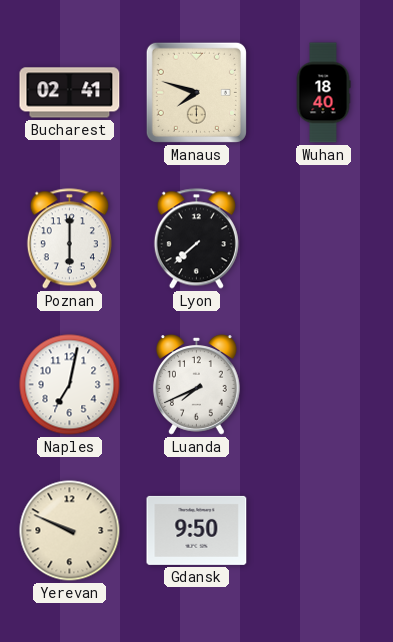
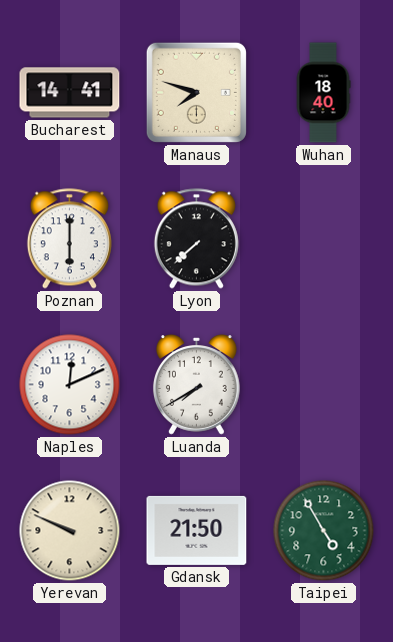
Bucharest: 02:41 -> 14:41
Naples: 7:02 -> 12:11
Luanda: 7:41 -> 7:40
Gdansk: 9:50 -> 21:50
Taipei: none -> 4:55
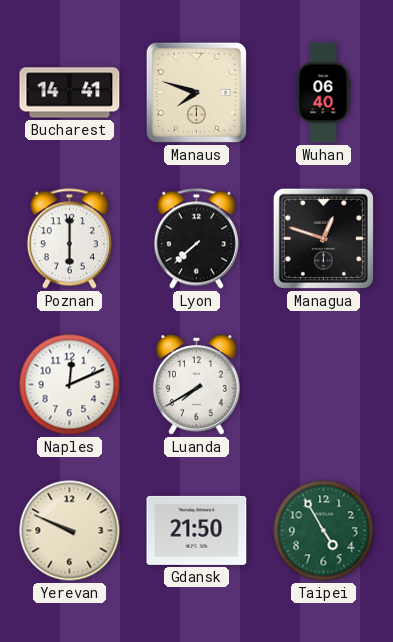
Wuhan: 18:40 -> 06:40
Managua: none -> 12:48
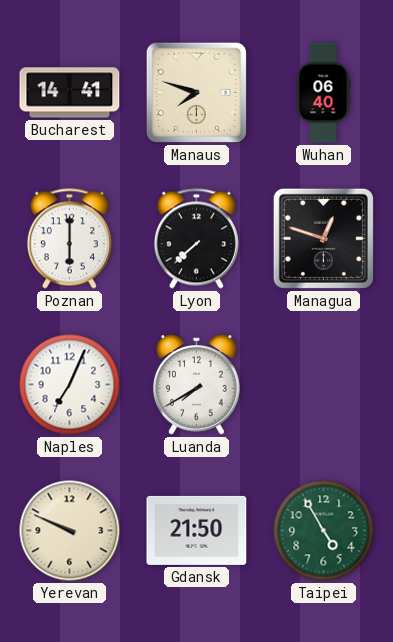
Naples: 12:11 -> 7:04
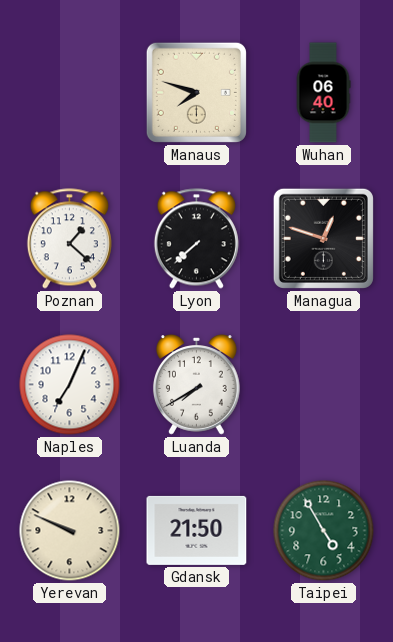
Bucharest: 14:41 -> none
Poznan: 6:00 -> 1:22
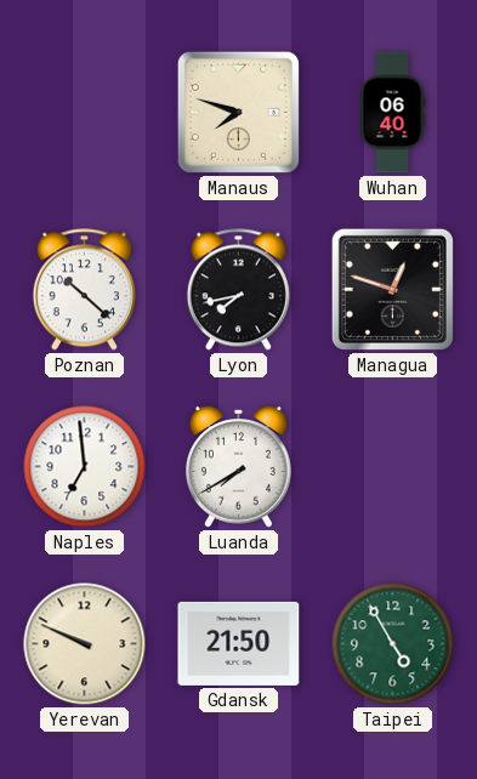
Poznan: 1:22 -> 10:22
Lyon: 7:38 -> 7:43
Naples: 7:04 -> 6:59
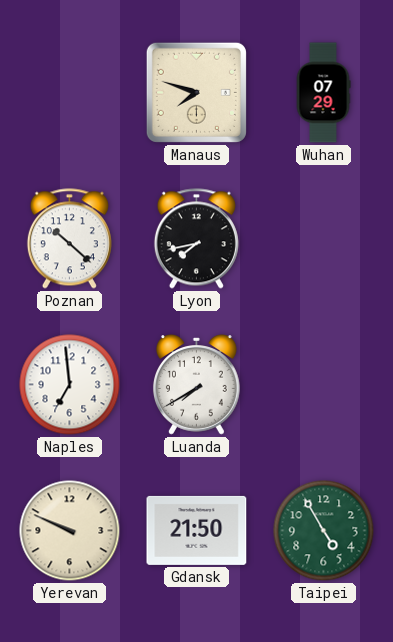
Wuhan: 06:40 -> 07:29
Managua: 12:48 -> none
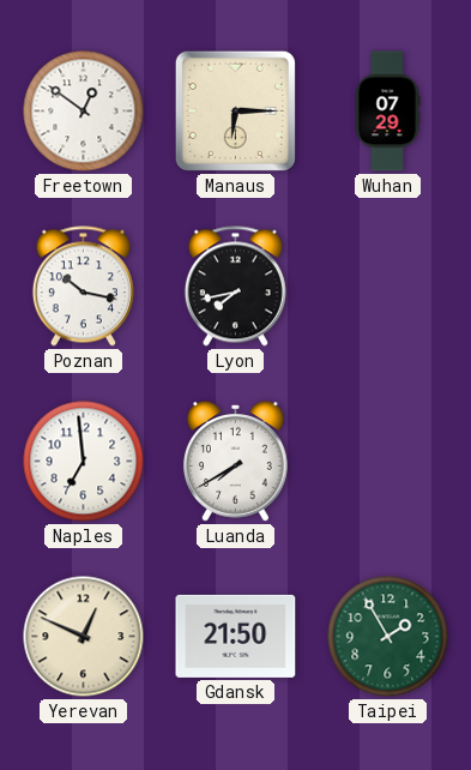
Freetown: none -> 12:51
Manaus: 7:48 -> 6:15
Poznan: 10:22 -> 10:17
Yerevan: 9:49 -> 12:49
Taipei: 4:55 -> 1:55
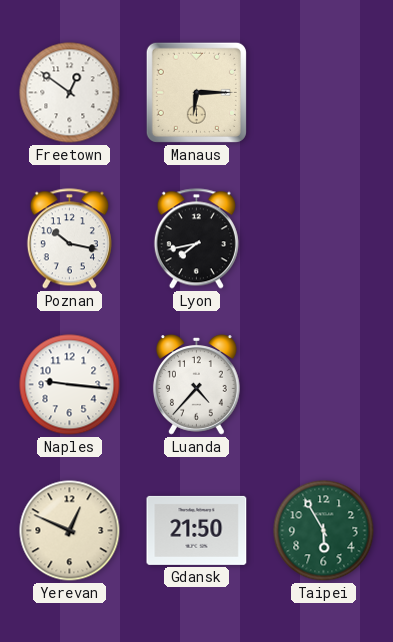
Wuhan: 07:29 -> none
Naples: 6:59 -> 9:16
Luanda: 7:40 -> 4:37
Taipei: 1:55 -> 5:55
